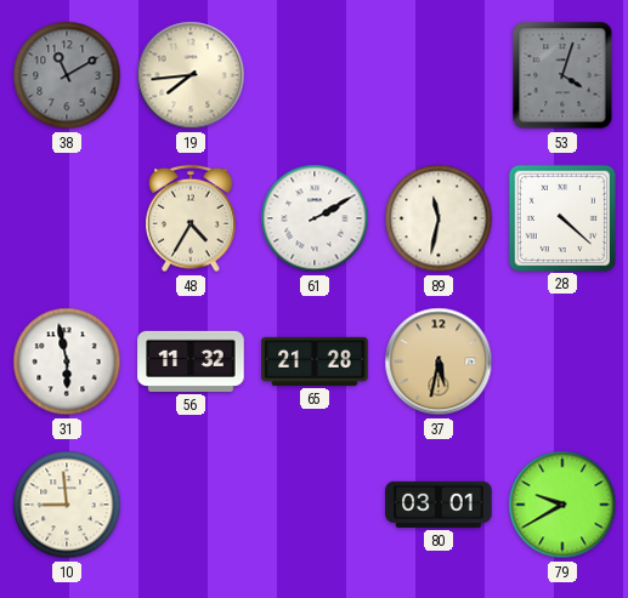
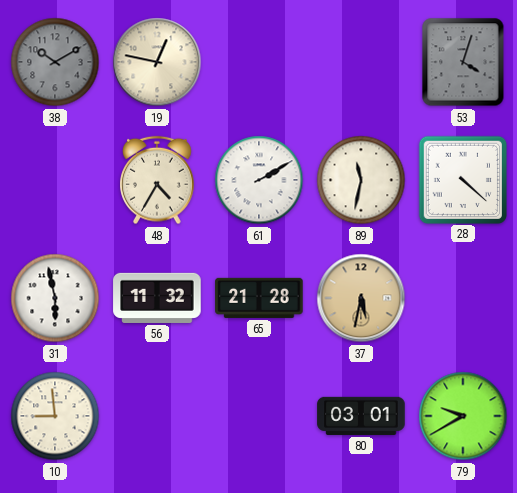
38: 11:10 -> 10:10
19: 7:44 -> 12:47
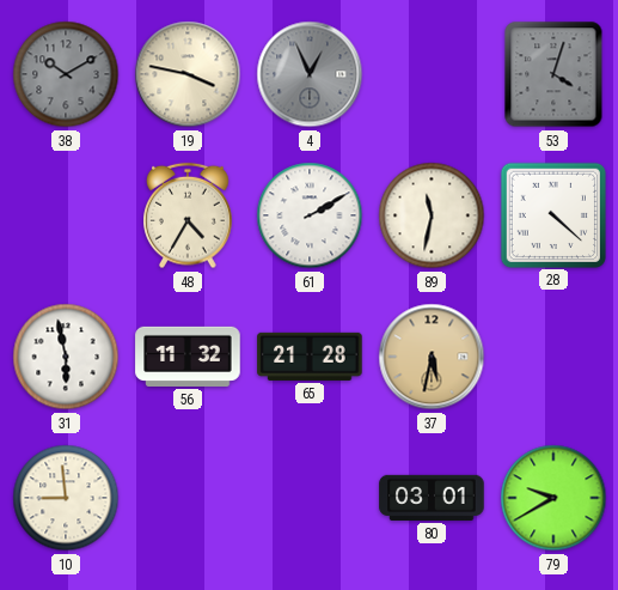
19: 12:47 -> 3:47
4: none -> 12:56
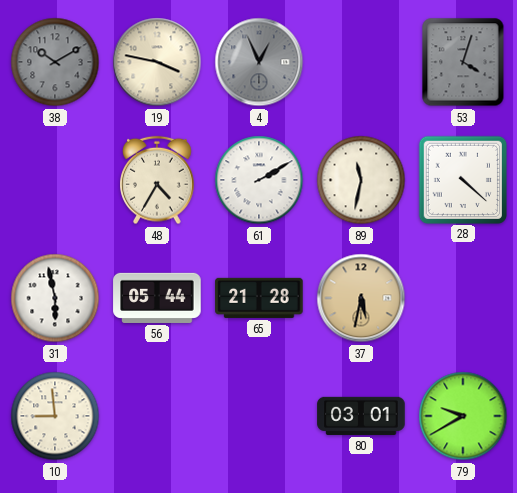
56: 11:32 -> 05:44
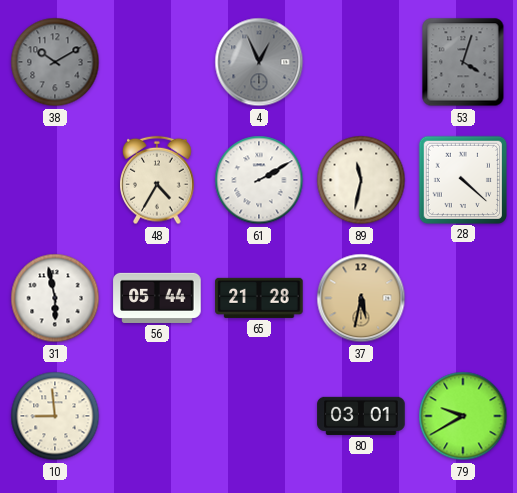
19: 3:47 -> none
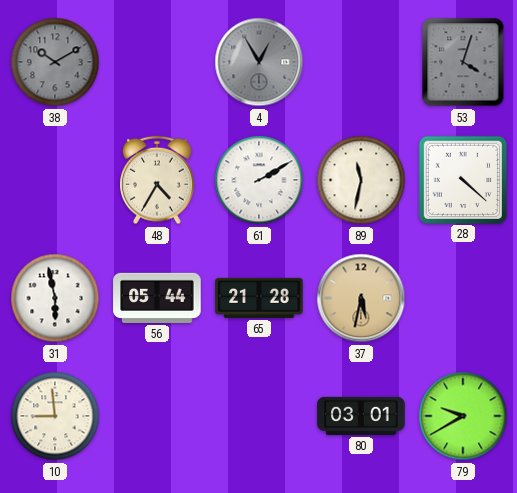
4: 12:56 -> 12:55
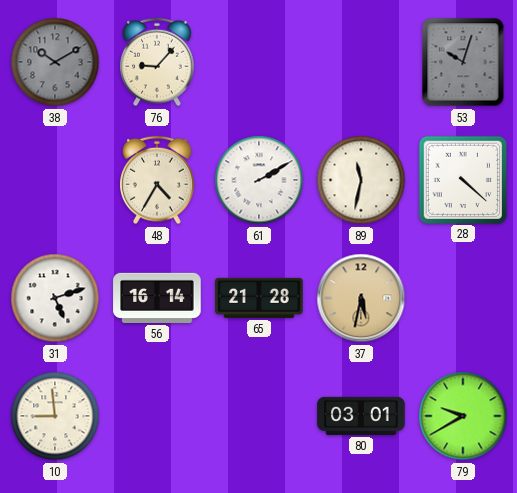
76: none -> 9:07
4: 12:55 -> none
53: 4:03 -> 10:03
31: 5:58 -> 5:12
56: 05:44 -> 16:14
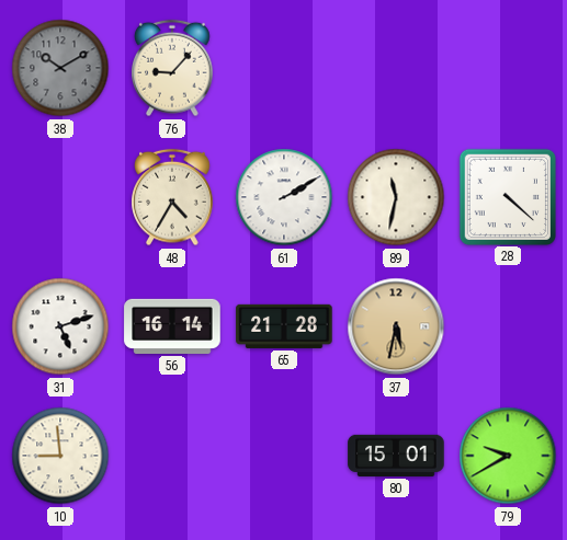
53: 10:03 -> none
80: 03:01 -> 15:01
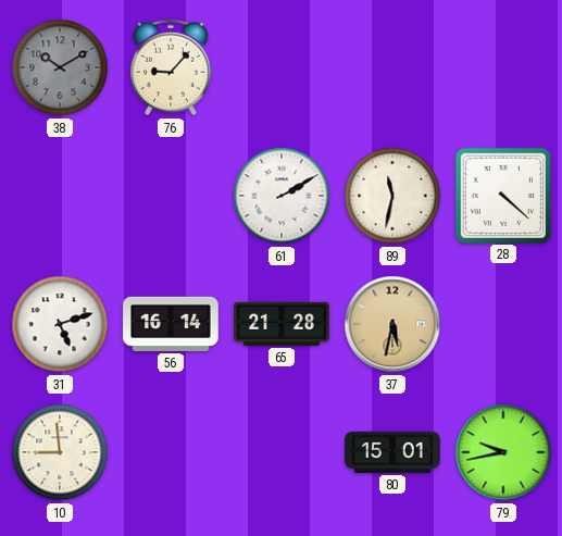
48: 4:35 -> none
79: 9:40 -> 9:43
